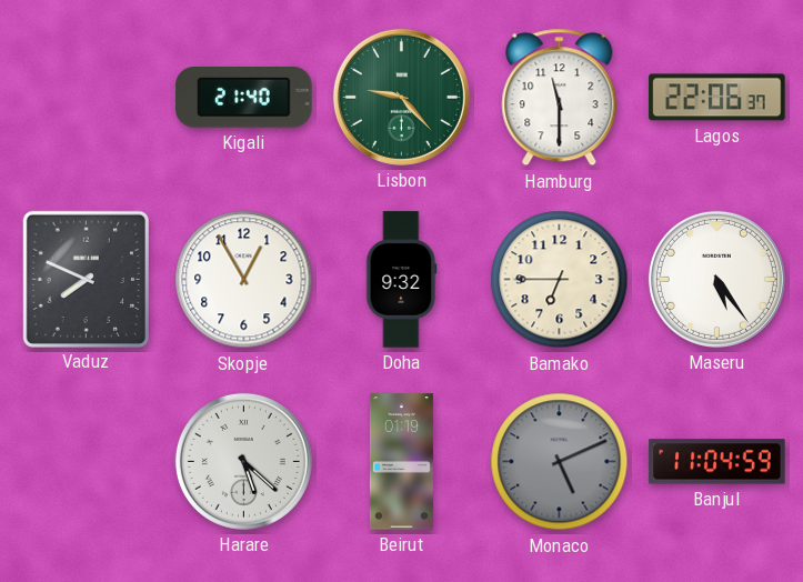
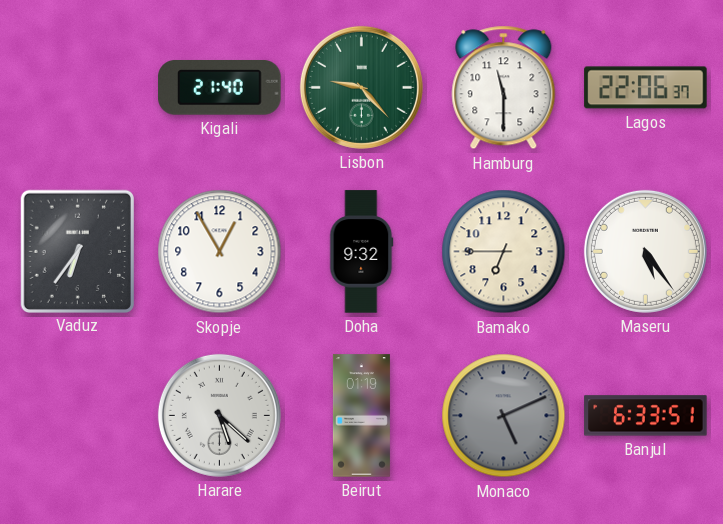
Vaduz: 7:49 -> 6:36
Banjul: 11:04 -> 6:33
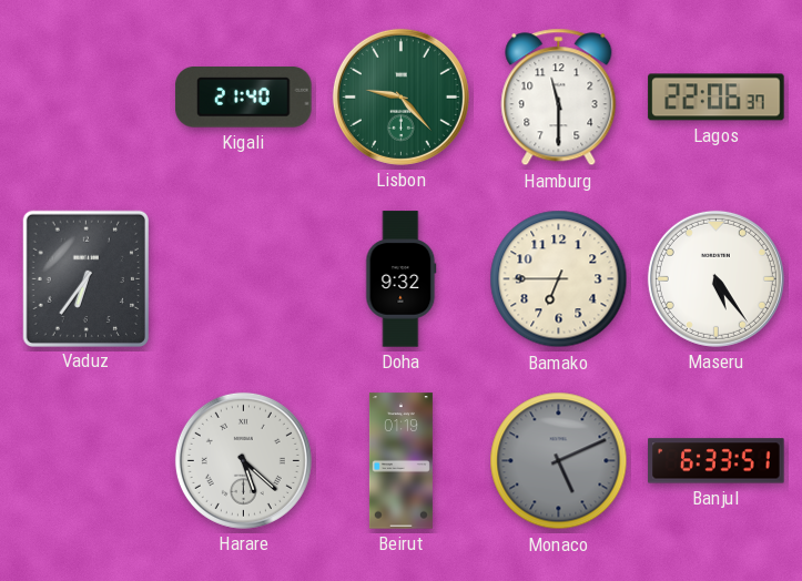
Skopje: 12:55 -> none
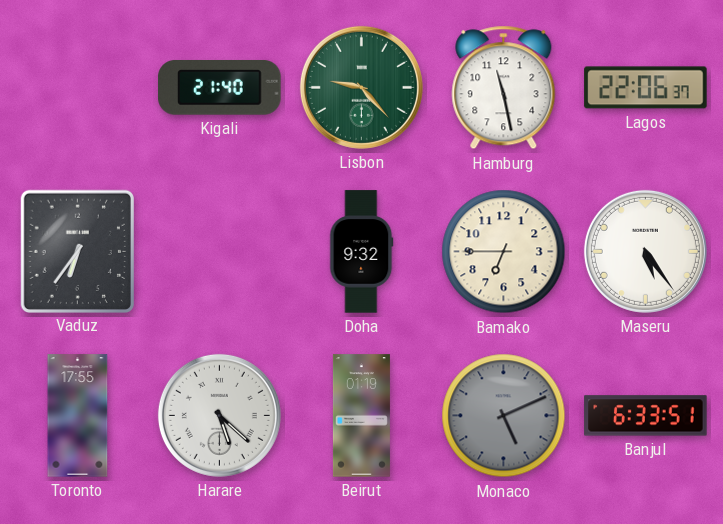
Hamburg: 11:30 -> 11:28
Toronto: none -> 17:55
